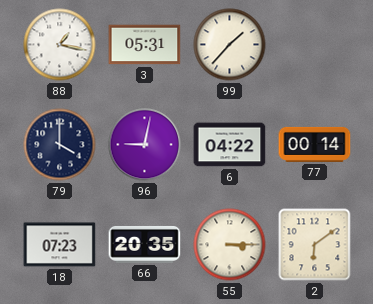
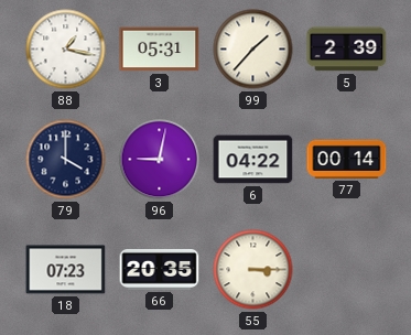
5: none -> 2:39
2: 6:09 -> none
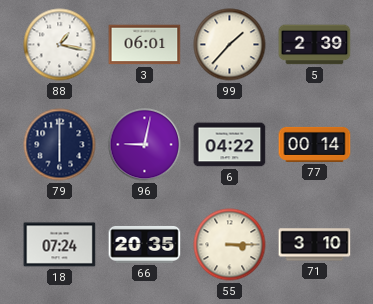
3: 05:31 -> 06:01
79: 4:00 -> 6:00
18: 07:23 -> 07:24
71: none -> 3:10
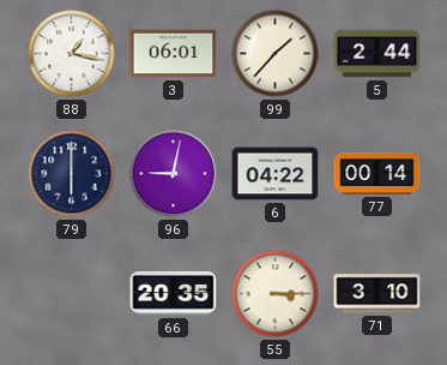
5: 2:39 -> 2:44
18: 07:24 -> none
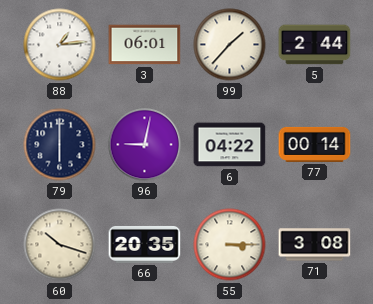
88: 1:17 -> 1:14
60: none -> 10:18
71: 3:10 -> 3:08
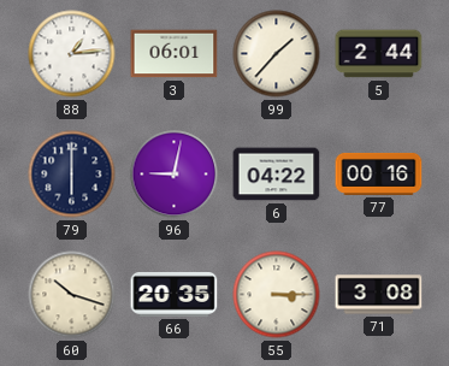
77: 00:14 -> 00:16
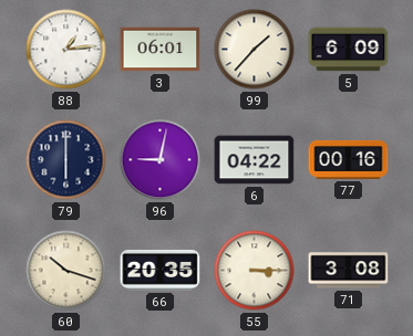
5: 2:44 -> 6:09
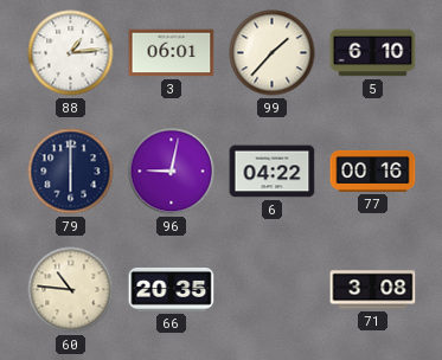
5: 6:09 -> 6:10
60: 10:18 -> 10:46
55: 3:15 -> none
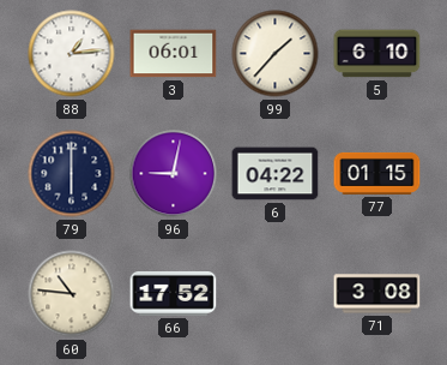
77: 00:16 -> 01:15
66: 20:35 -> 17:52
